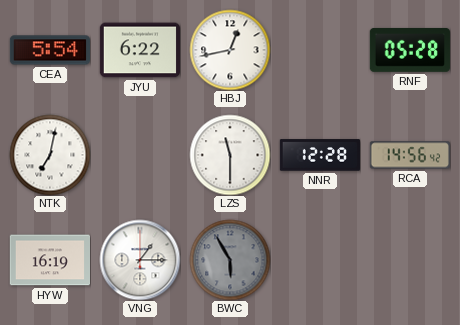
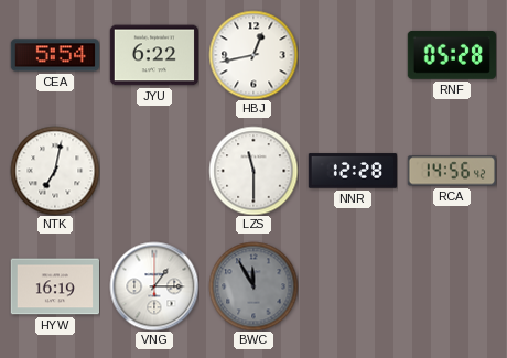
BWC: 5:55 -> 11:55
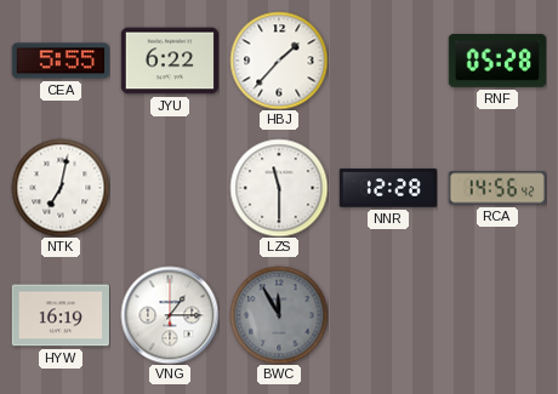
CEA: 5:54 -> 5:55
HBJ: 12:43 -> 1:37
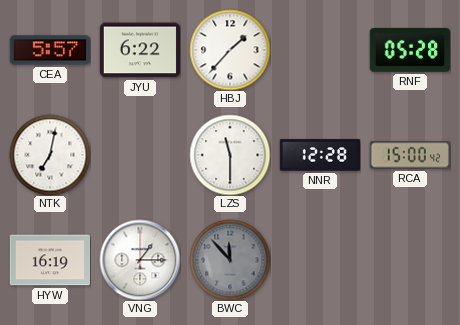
CEA: 5:55 -> 5:57
RCA: 14:56 -> 15:00
BWC: 11:55 -> 11:53
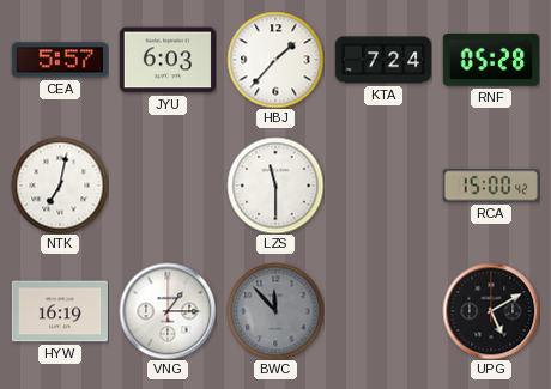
JYU: 6:22 -> 6:03
KTA: none -> 7:24
NNR: 12:28 -> none
UPG: none -> 5:10
